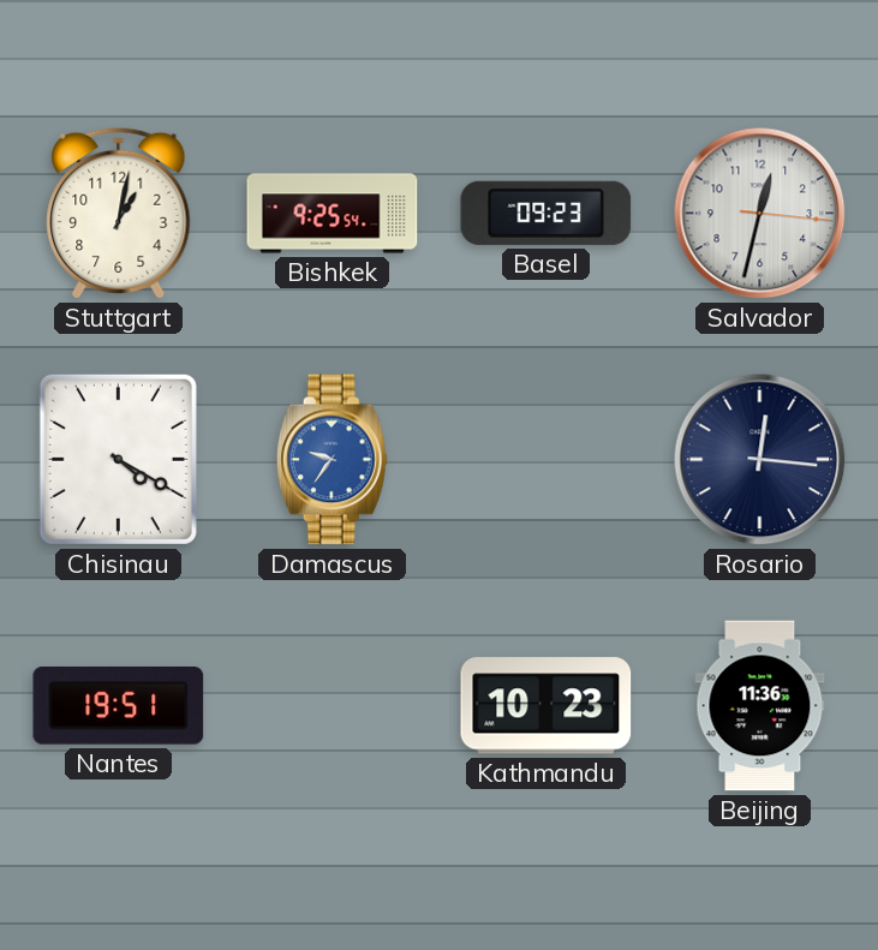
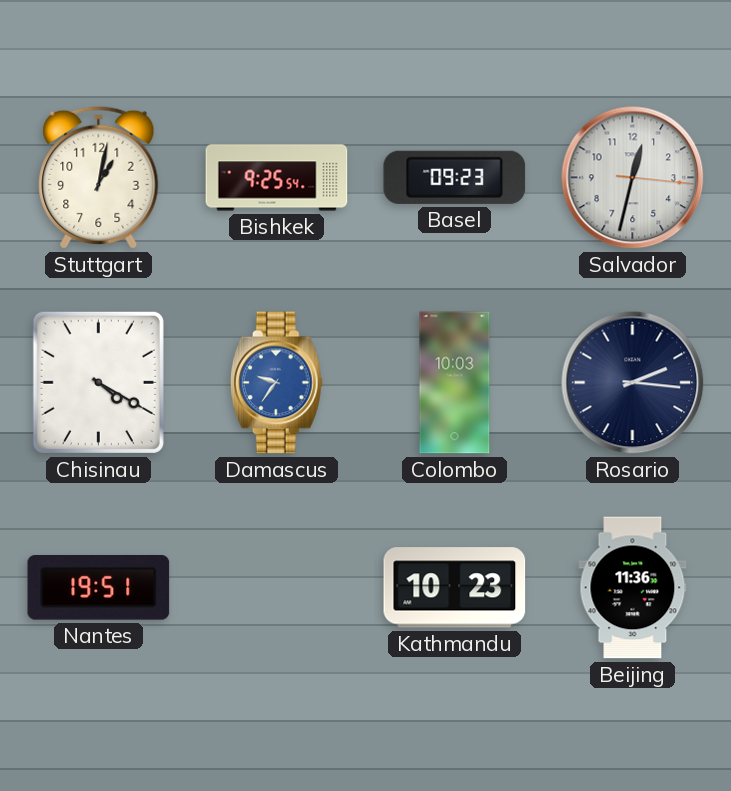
Colombo: none -> 10:03
Rosario: 12:16 -> 2:16
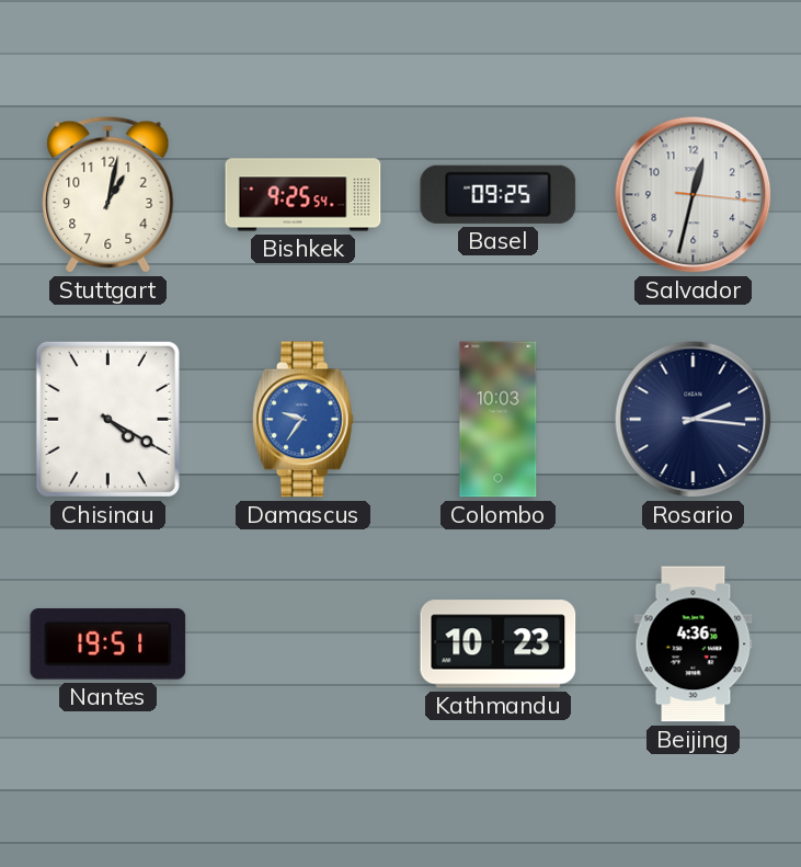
Basel: 09:23 -> 09:25
Beijing: 11:36 -> 4:36
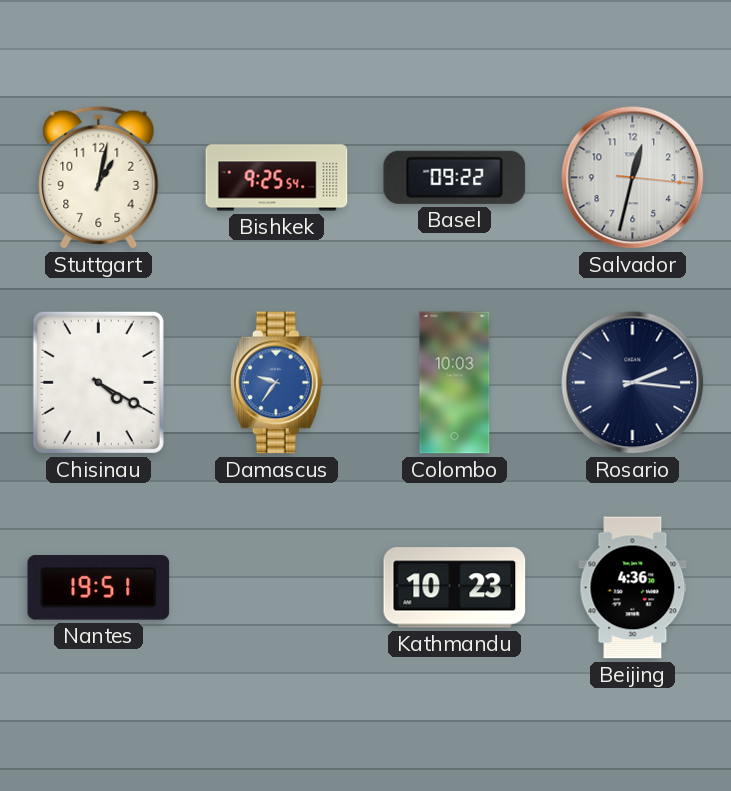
Basel: 09:25 -> 09:22
